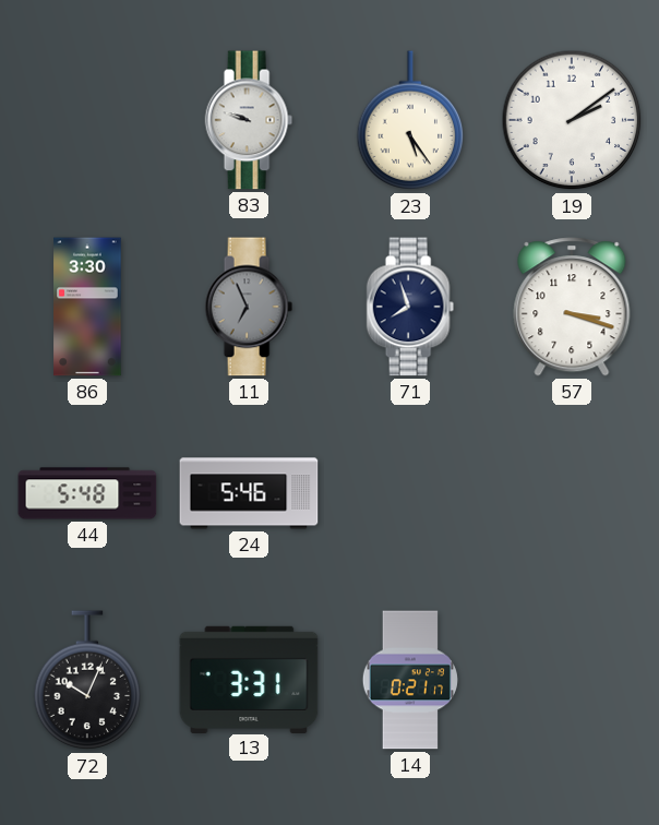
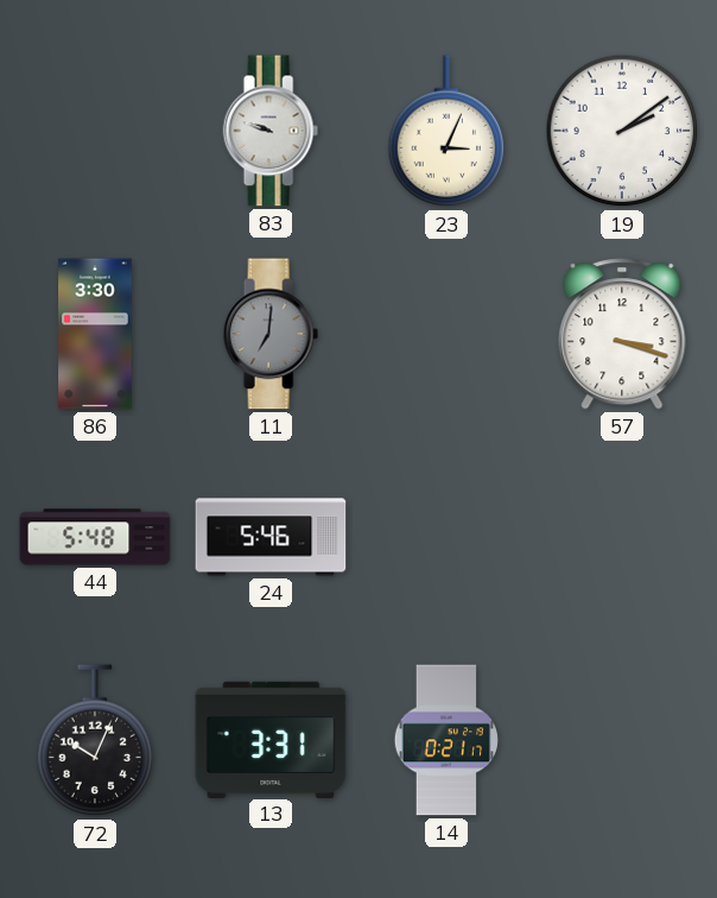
23: 5:24 -> 3:04
11: 6:56 -> 7:01
71: 7:57 -> none
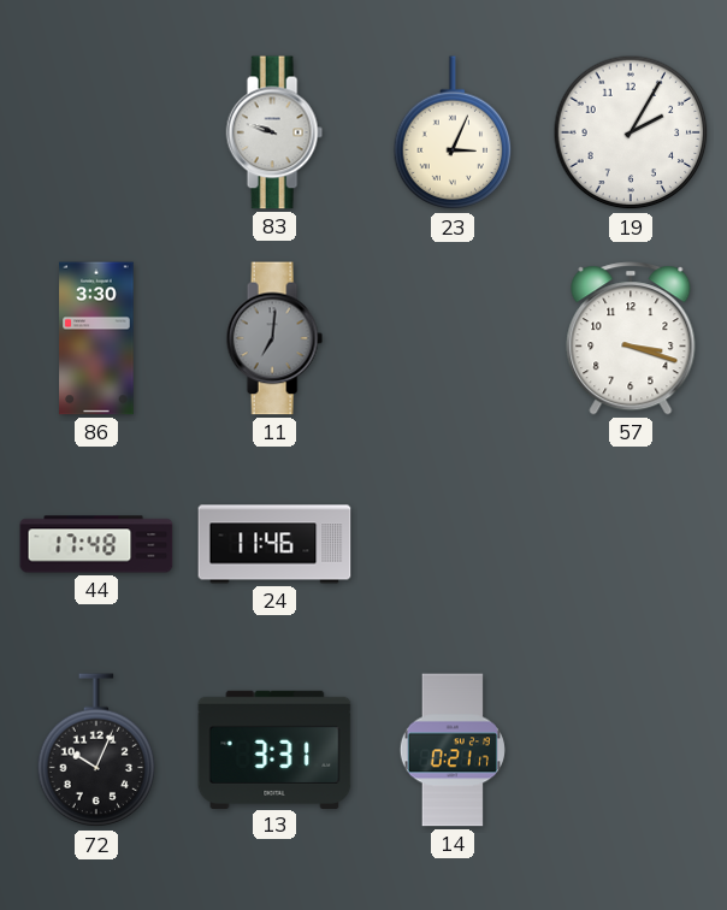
19: 2:09 -> 2:05
44: 5:48 -> 17:48
24: 5:46 -> 11:46
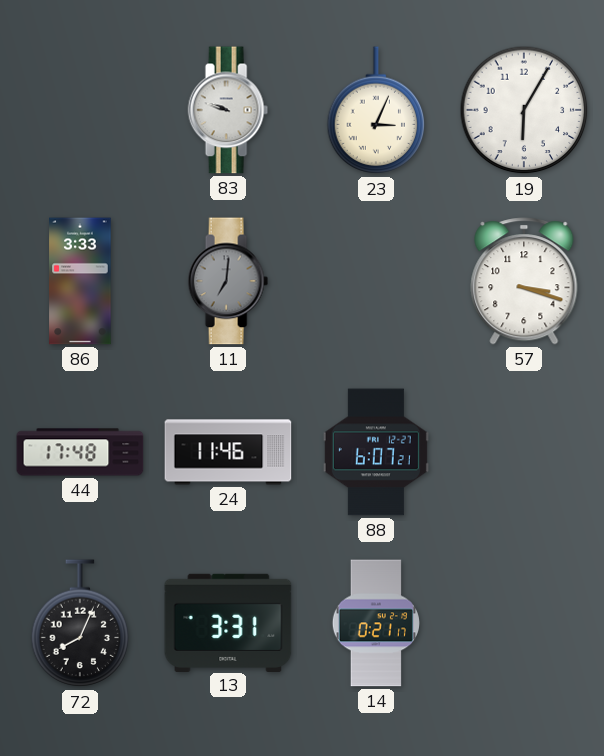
19: 2:05 -> 6:05
86: 3:30 -> 3:33
88: none -> 6:07
72: 10:04 -> 8:04
